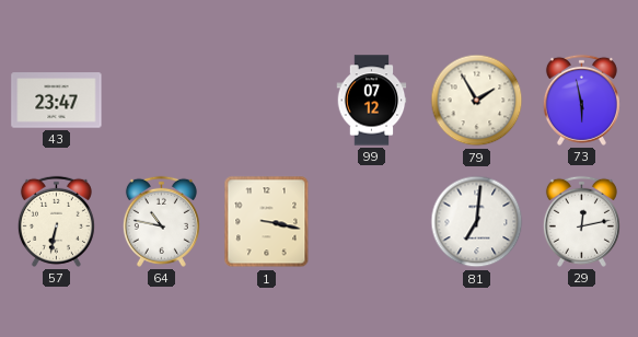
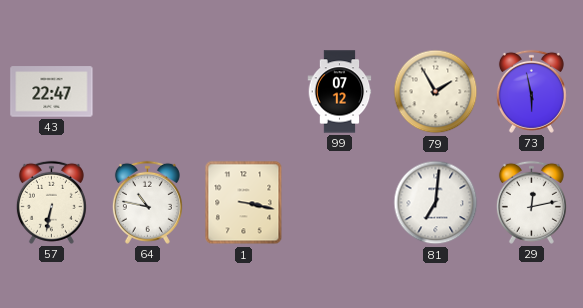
43: 23:47 -> 22:47
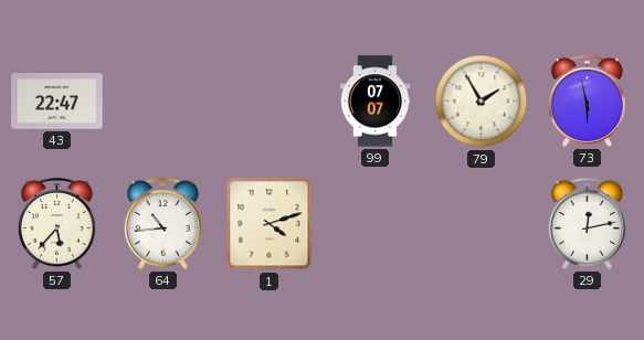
99: 07:12 -> 07:07
57: 6:32 -> 5:37
64: 10:47 -> 10:44
1: 3:17 -> 4:12
81: 7:01 -> none
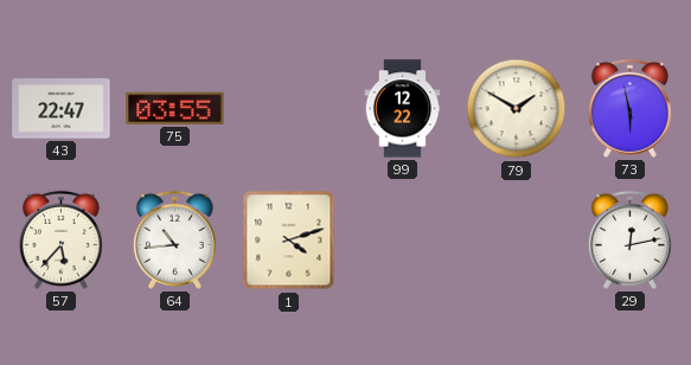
75: none -> 03:55
99: 07:07 -> 12:22
79: 1:55 -> 1:50
